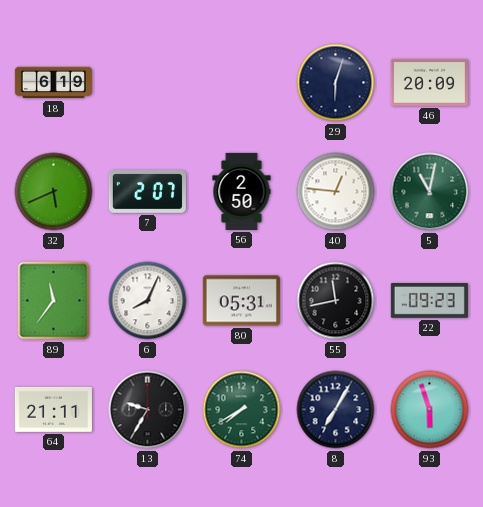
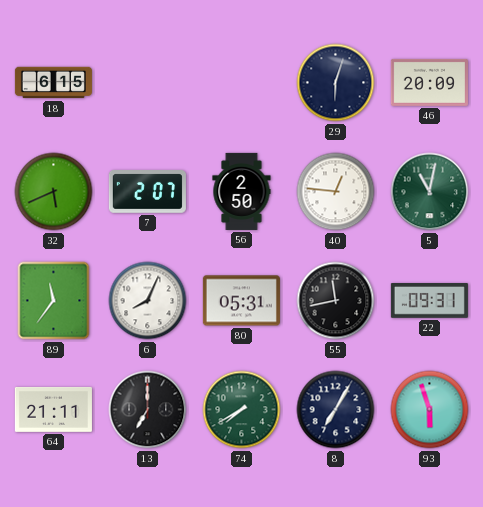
18: 6:19 -> 6:15
22: 09:23 -> 09:31
13: 9:35 -> 7:00
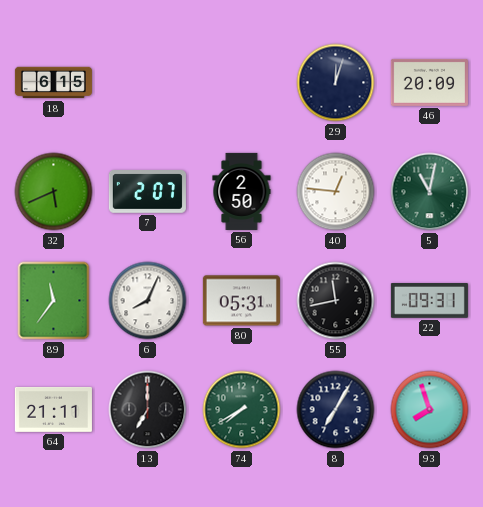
29: 6:03 -> 12:03
93: 5:57 -> 7:57
